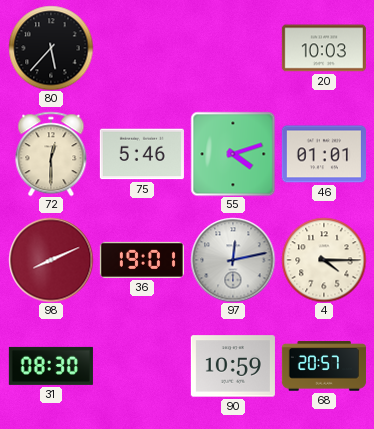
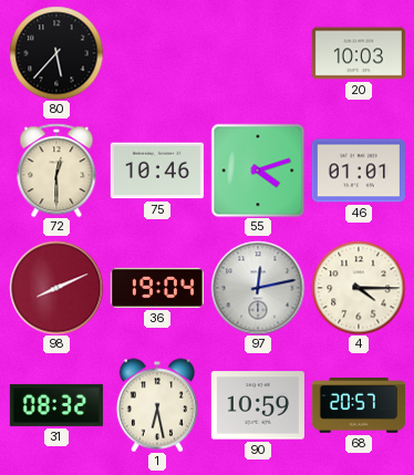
75: 5:46 -> 10:46
36: 19:01 -> 19:04
31: 08:30 -> 08:32
1: none -> 6:28
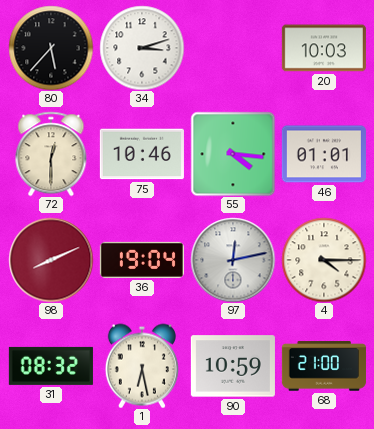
34: none -> 3:12
55: 4:12 -> 4:16
68: 20:57 -> 21:00
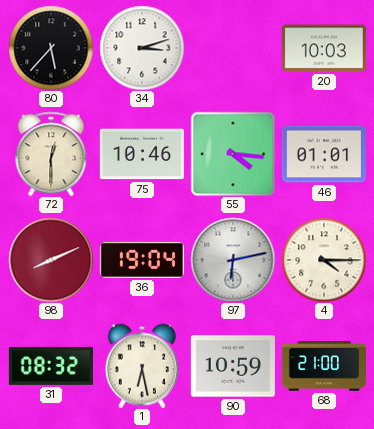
97: 12:13 -> 6:13
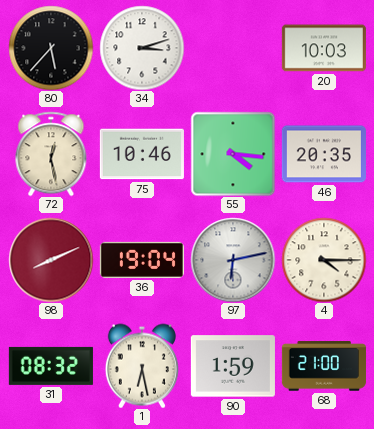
72: 12:30 -> 12:28
46: 01:01 -> 20:35
90: 10:59 -> 1:59
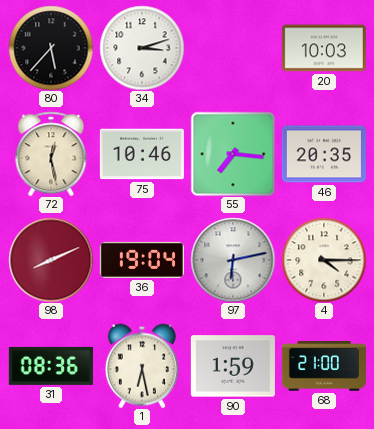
55: 4:16 -> 7:16
31: 08:32 -> 08:36
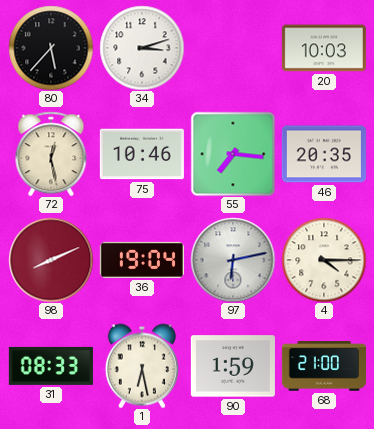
31: 08:36 -> 08:33
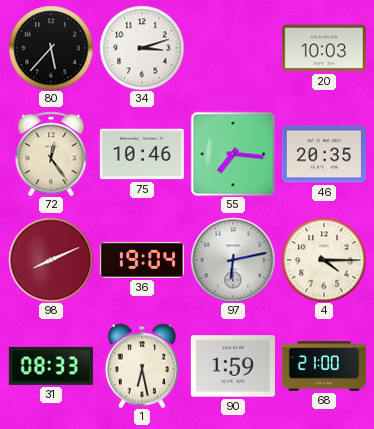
72: 12:28 -> 12:24
